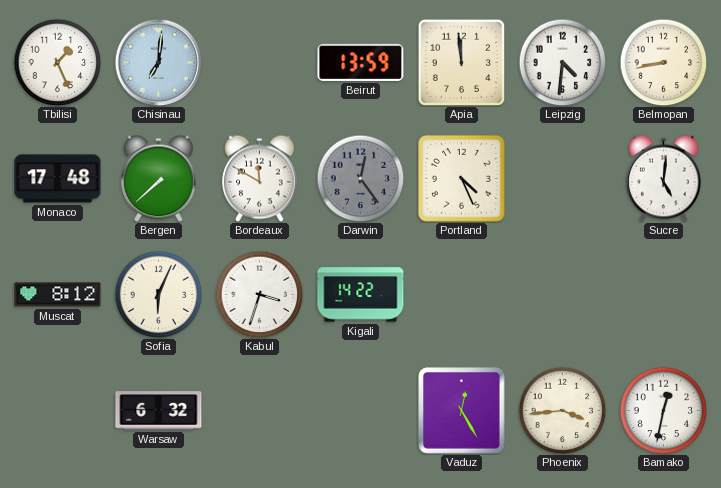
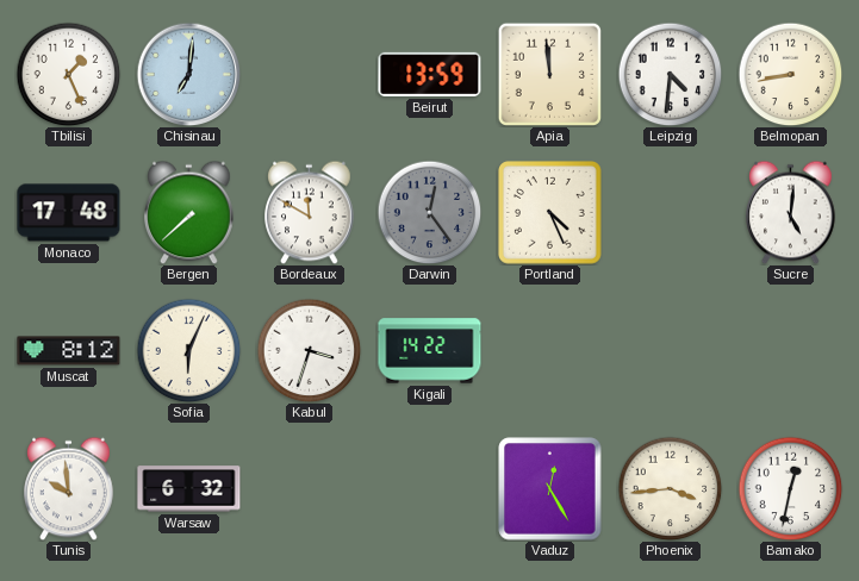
Tunis: none -> 9:59
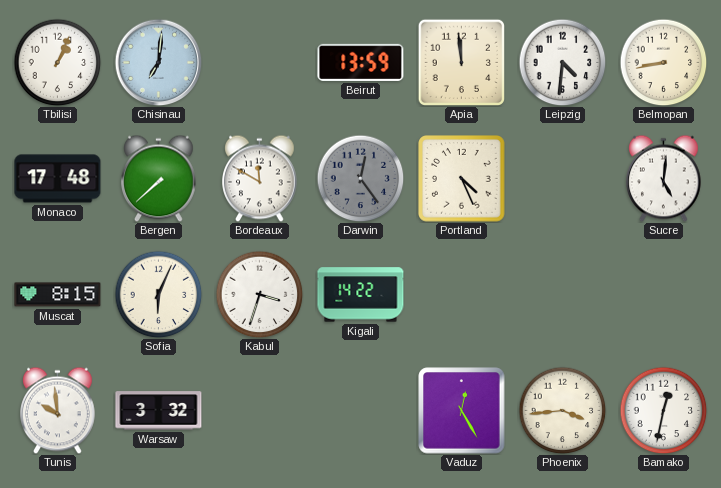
Tbilisi: 1:26 -> 1:04
Muscat: 8:12 -> 8:15
Warsaw: 6:32 -> 3:32
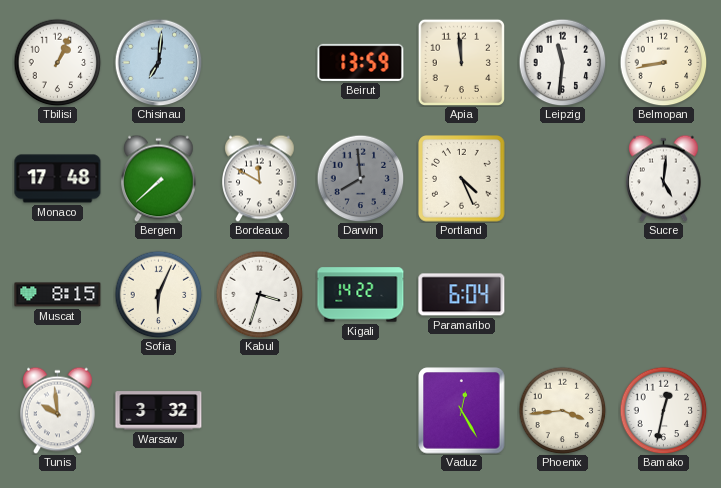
Leipzig: 4:31 -> 11:31
Darwin: 12:24 -> 7:59
Paramaribo: none -> 6:04
